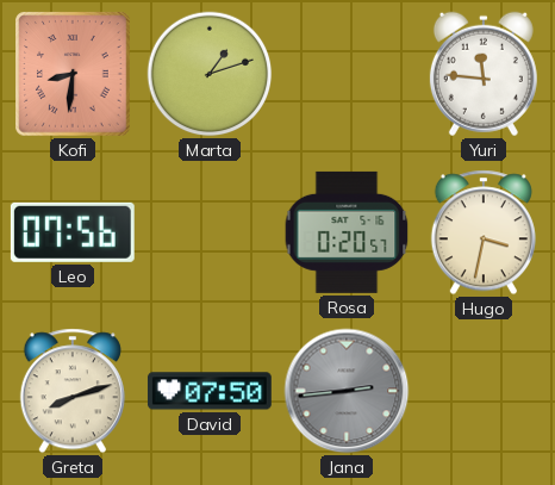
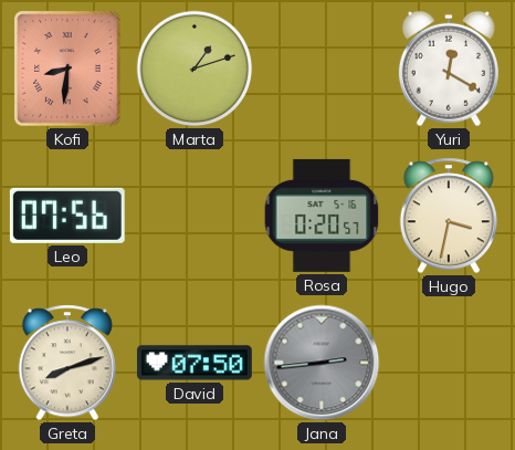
Yuri: 11:46 -> 12:20
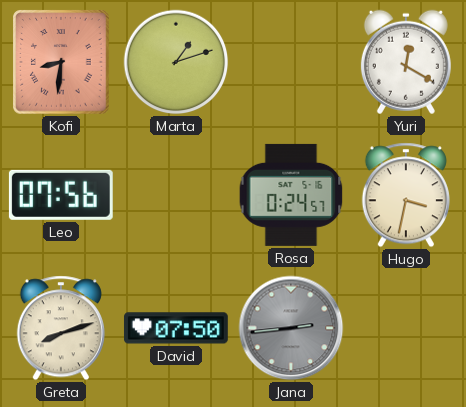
Rosa: 0:20 -> 0:24
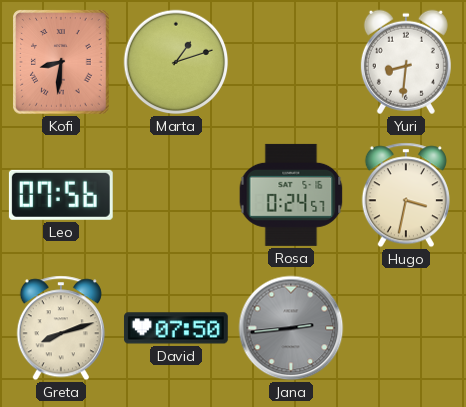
Yuri: 12:20 -> 8:31
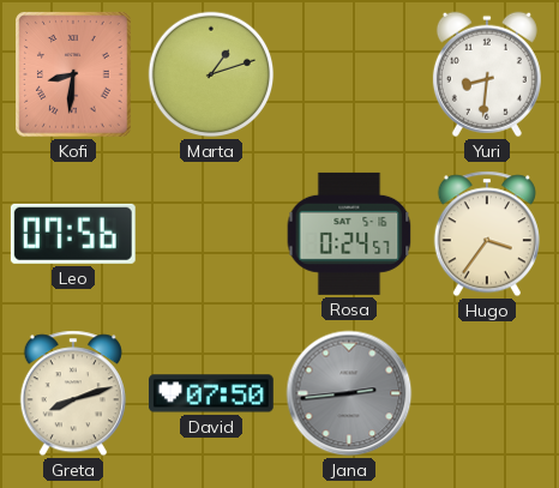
Hugo: 3:32 -> 3:36
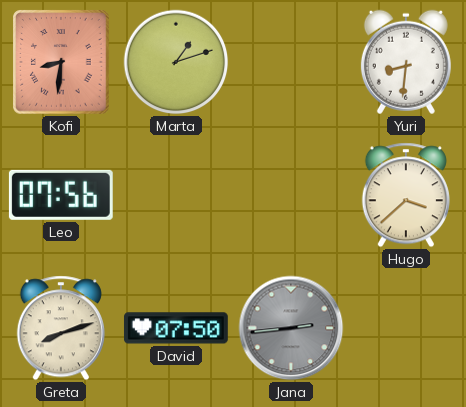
Rosa: 0:24 -> none
Hugo: 3:36 -> 3:38
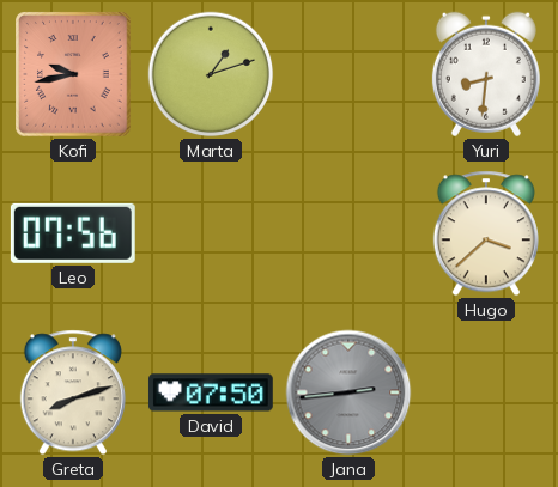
Kofi: 8:31 -> 9:43
